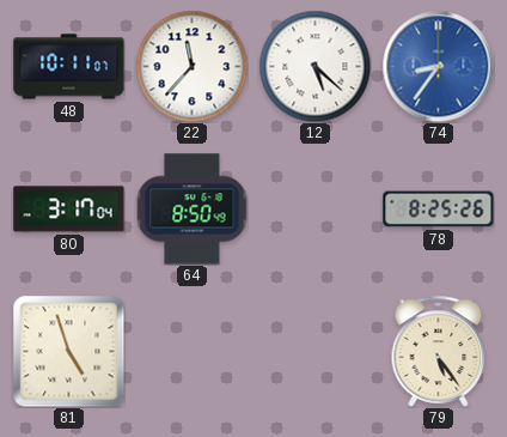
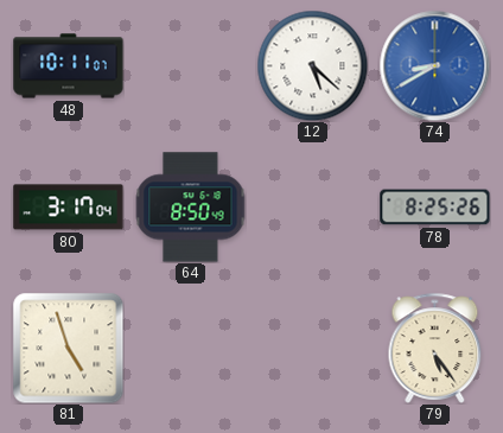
22: 11:37 -> none
74: 8:36 -> 8:40
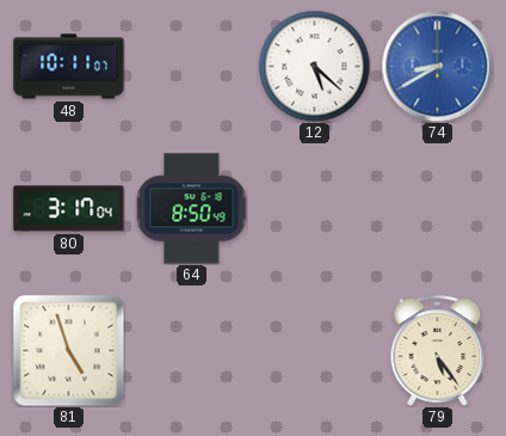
78: 8:25 -> none
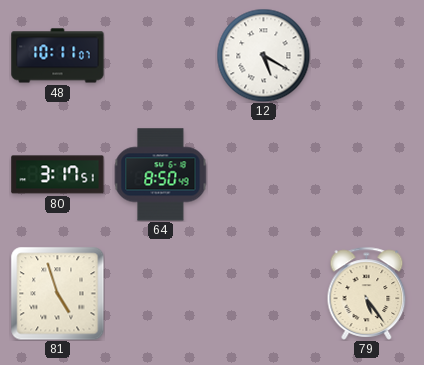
12: 5:22 -> 5:20
74: 8:40 -> none
80: 3:17:04 -> 3:17:51
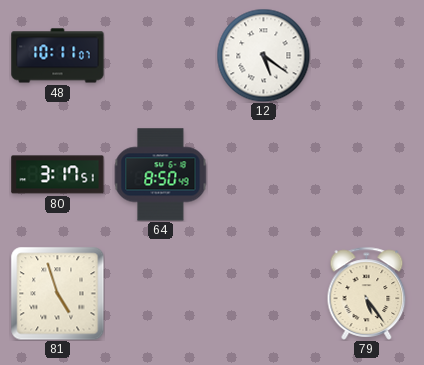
12: 5:20 -> 5:21
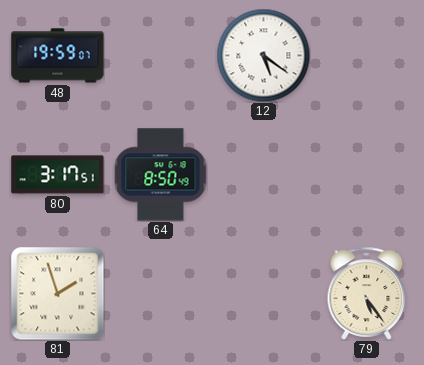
48: 10:11 -> 19:59
81: 4:57 -> 1:57
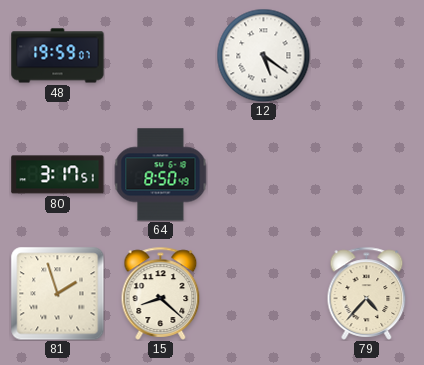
15: none -> 8:22
79: 5:24 -> 4:37
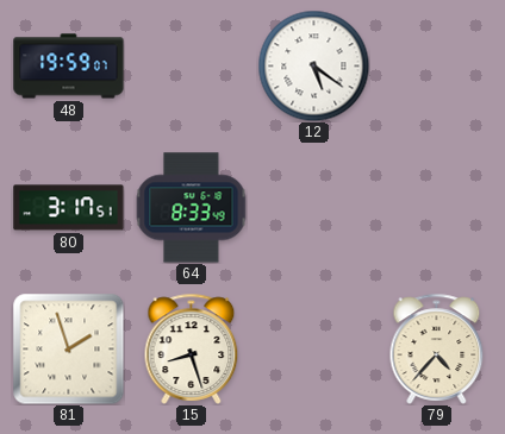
64: 8:50 -> 8:33
15: 8:22 -> 8:27
